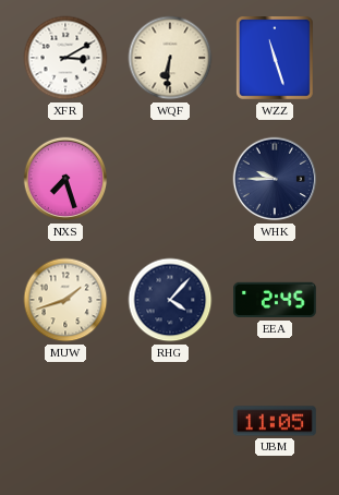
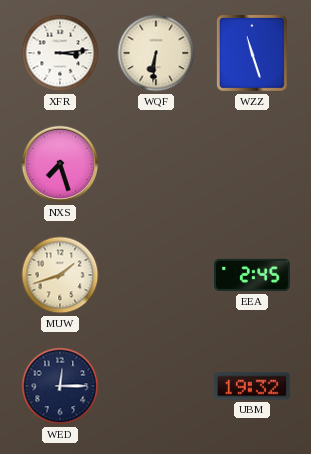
XFR: 3:10 -> 3:14
WHK: 9:45 -> none
RHG: 4:07 -> none
WED: none -> 12:15
UBM: 11:05 -> 19:32
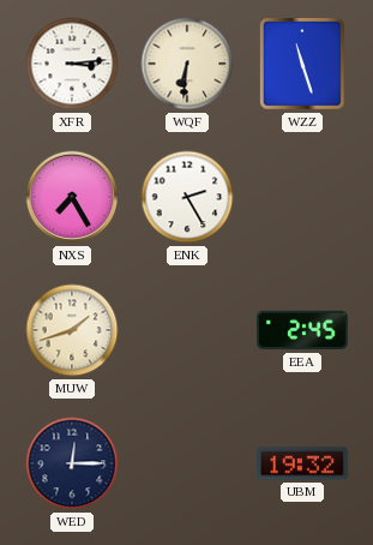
NXS: 7:27 -> 7:25
ENK: none -> 2:25
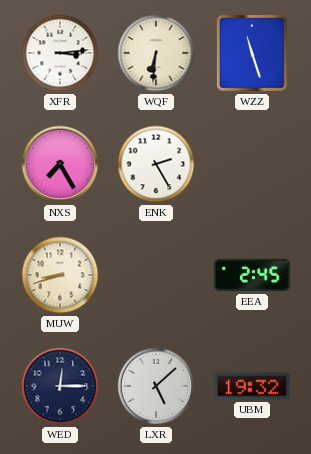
MUW: 1:42 -> 8:42
LXR: none -> 5:08
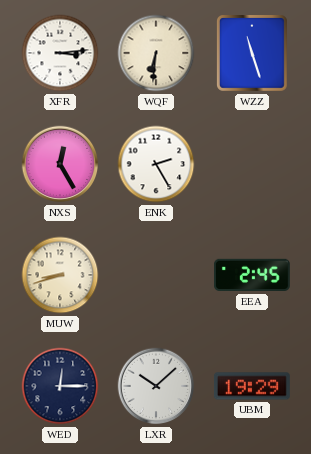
NXS: 7:25 -> 12:25
LXR: 5:08 -> 10:08
UBM: 19:32 -> 19:29
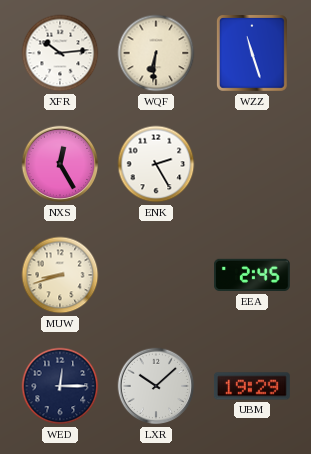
XFR: 3:14 -> 10:14
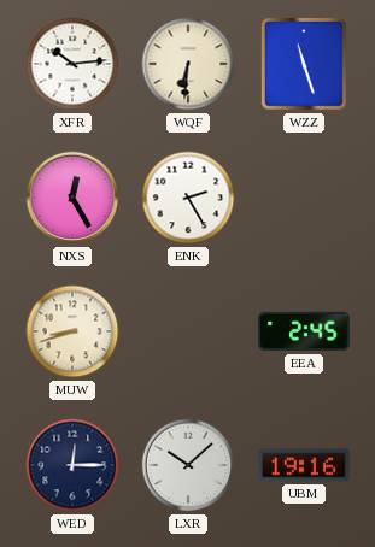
UBM: 19:29 -> 19:16
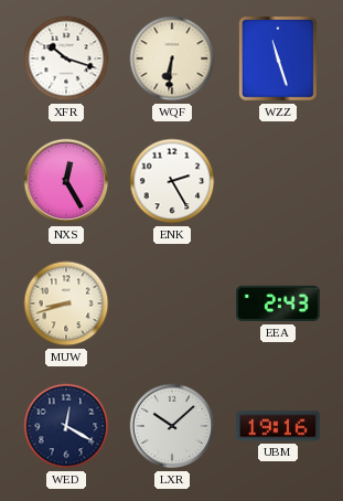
XFR: 10:14 -> 10:18
EEA: 2:45 -> 2:43
WED: 12:15 -> 12:20
